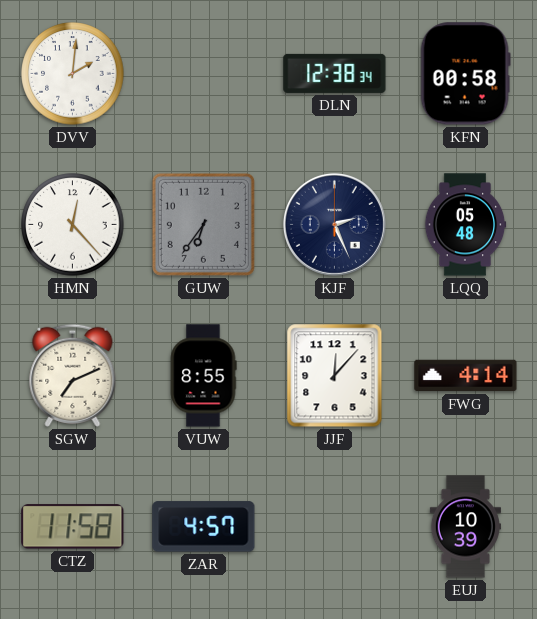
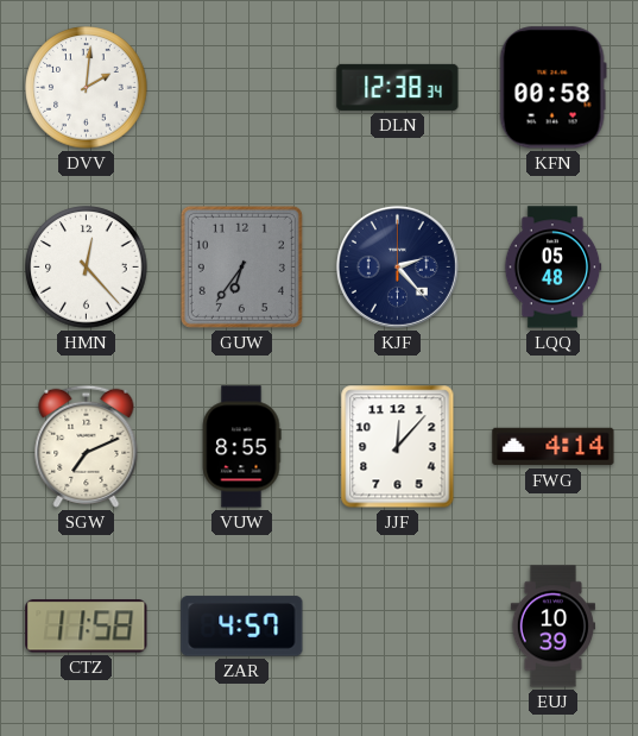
KJF: 2:26 -> 2:23
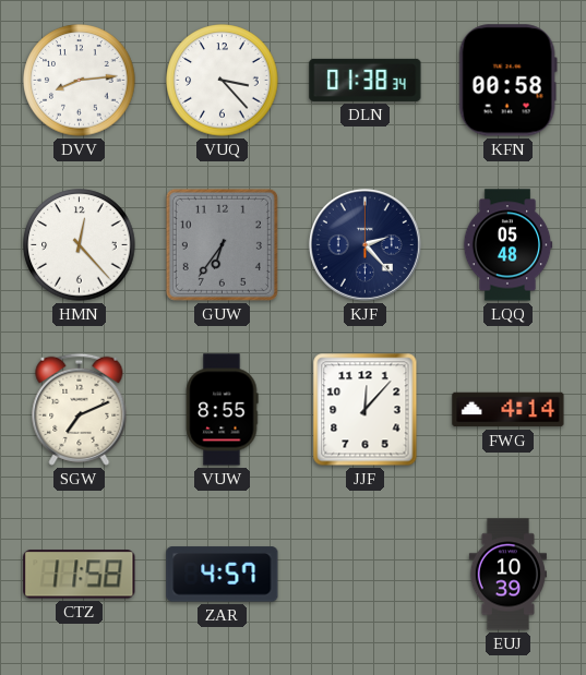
DVV: 2:01 -> 8:14
VUQ: none -> 3:23
DLN: 12:38 -> 01:38
